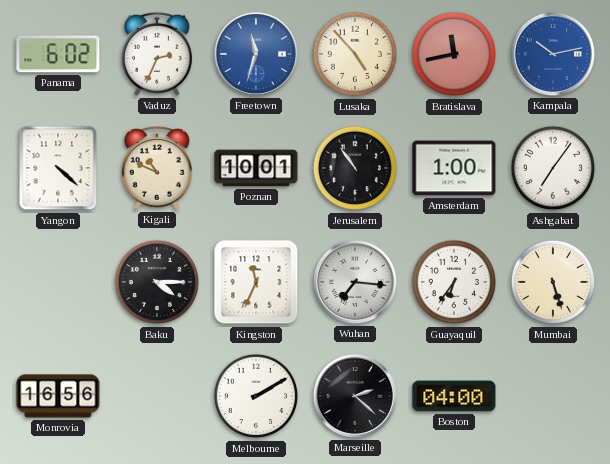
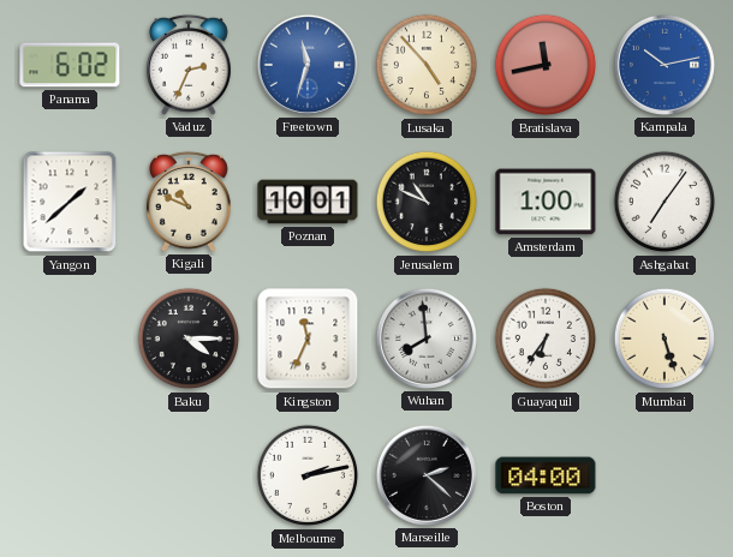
Yangon: 4:22 -> 1:38
Jerusalem: 10:54 -> 10:49
Wuhan: 7:16 -> 7:59
Monrovia: 16:56 -> none
Melbourne: 2:10 -> 2:13
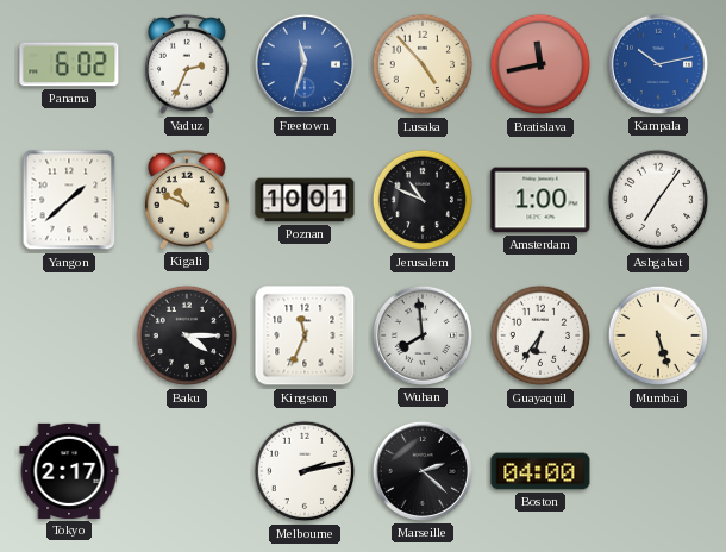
Tokyo: none -> 2:17
